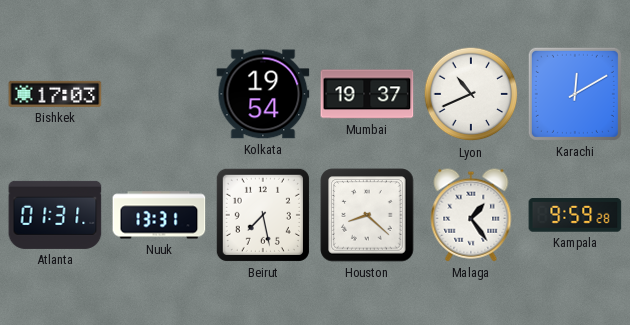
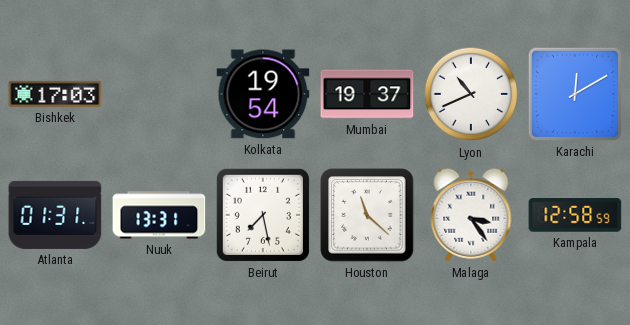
Houston: 8:22 -> 11:22
Malaga: 1:24 -> 3:24
Kampala: 9:59 -> 12:58
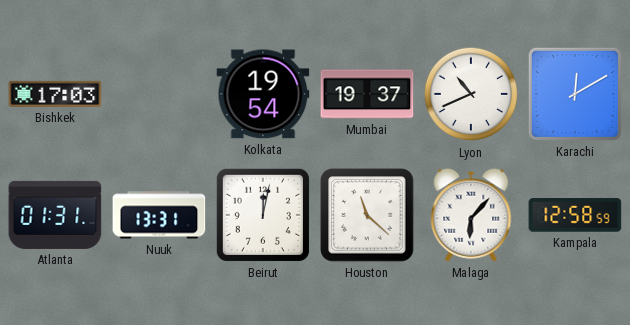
Beirut: 7:28 -> 12:02
Malaga: 3:24 -> 6:07
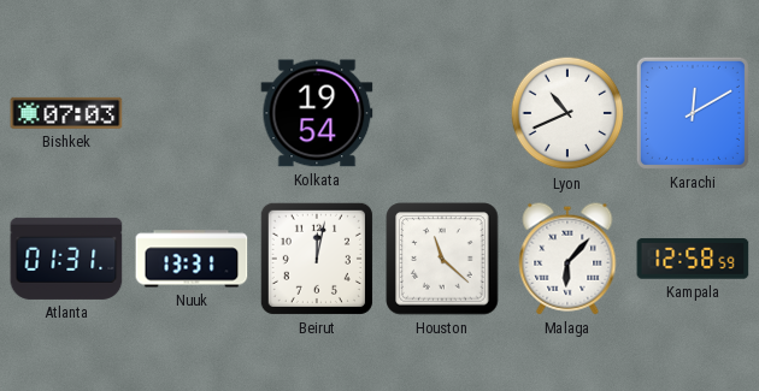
Bishkek: 17:03 -> 07:03
Mumbai: 19:37 -> none
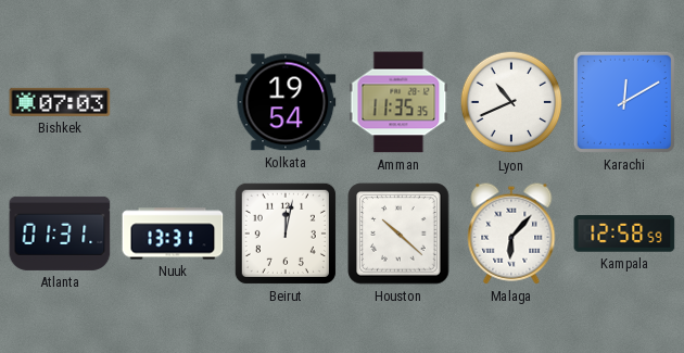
Amman: none -> 11:35
Houston: 11:22 -> 10:22
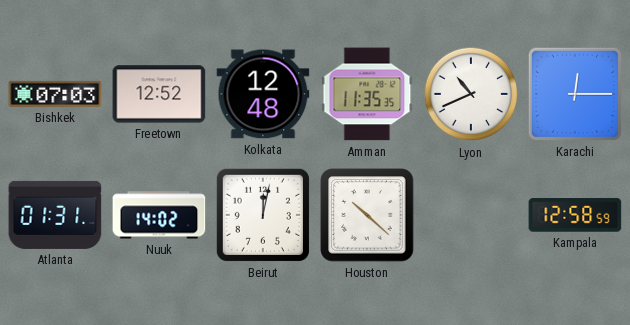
Freetown: none -> 12:52
Kolkata: 19:54 -> 12:48
Karachi: 12:10 -> 12:15
Nuuk: 13:31 -> 14:02
Malaga: 6:07 -> none
